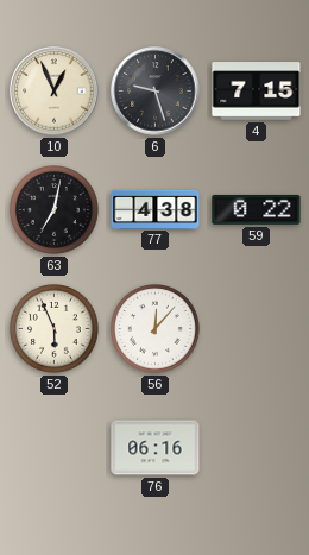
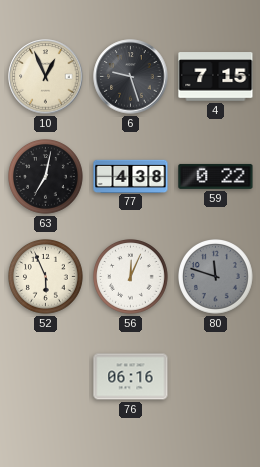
56: 12:07 -> 12:04
80: none -> 11:48
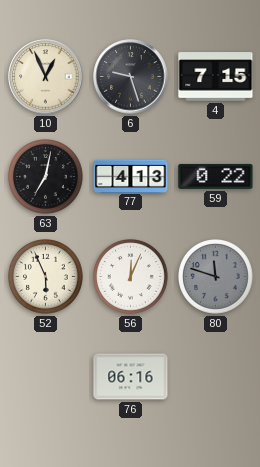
77: 4:38 -> 4:13
